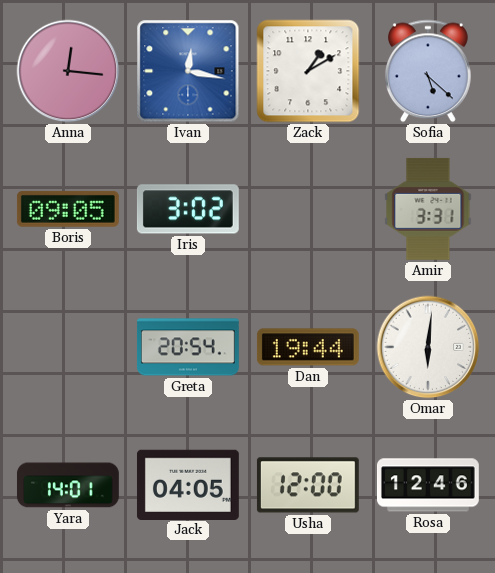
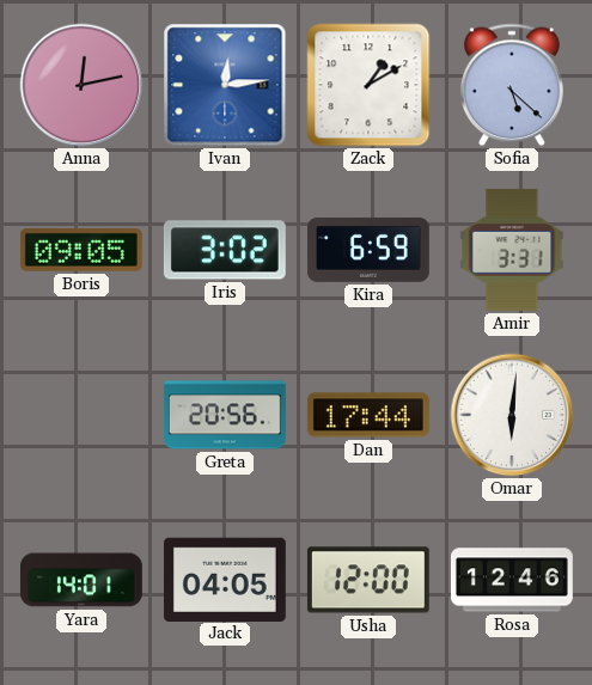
Anna: 12:16 -> 12:13
Ivan: 12:17 -> 12:14
Kira: none -> 6:59
Greta: 20:54 -> 20:56
Dan: 19:44 -> 17:44
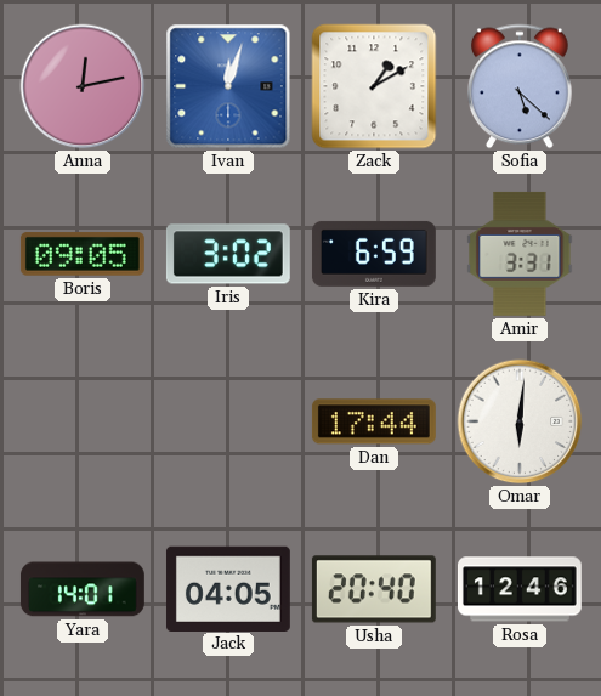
Ivan: 12:14 -> 12:03
Greta: 20:56 -> none
Usha: 12:00 -> 20:40
